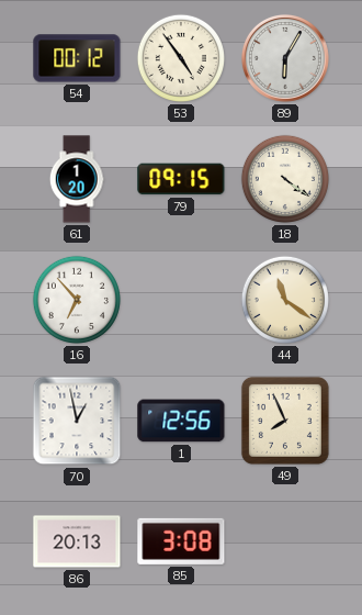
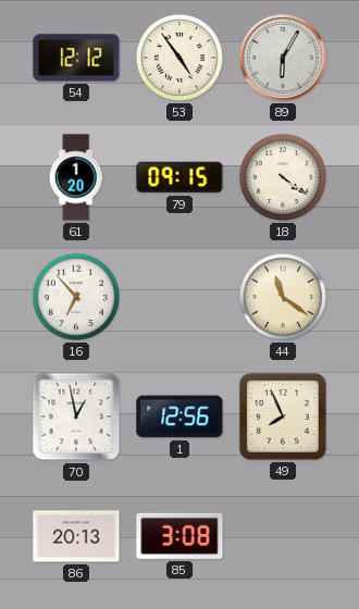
54: 00:12 -> 12:12
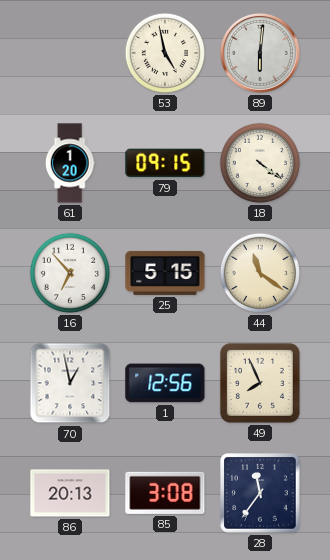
54: 12:12 -> none
53: 4:54 -> 4:58
89: 6:05 -> 6:01
25: none -> 5:15
28: none -> 11:36
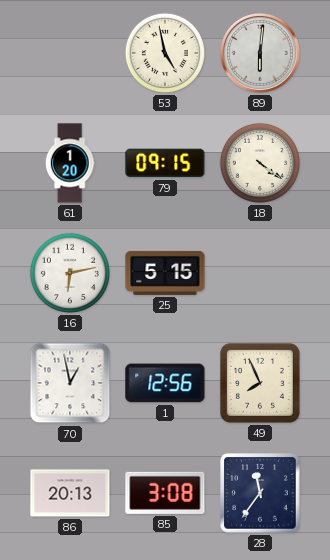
16: 6:53 -> 6:13
44: 11:21 -> none
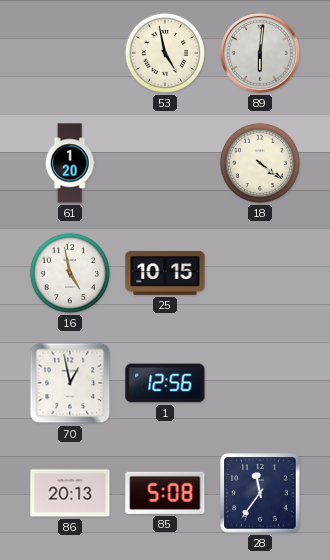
79: 09:15 -> none
16: 6:13 -> 4:58
25: 5:15 -> 10:15
49: 7:56 -> none
85: 3:08 -> 5:08
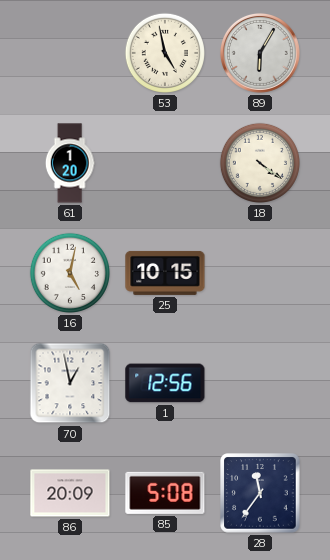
89: 6:01 -> 6:05
16: 4:58 -> 5:02
86: 20:13 -> 20:09
